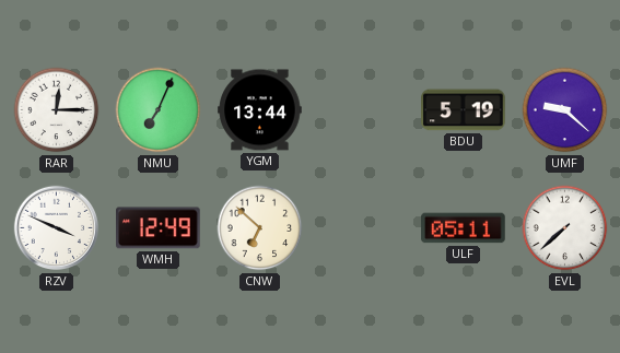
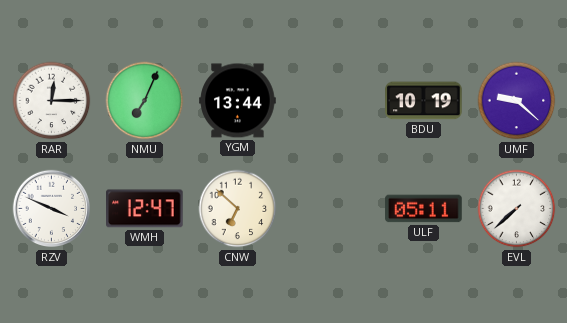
BDU: 5:19 -> 10:19
WMH: 12:49 -> 12:47
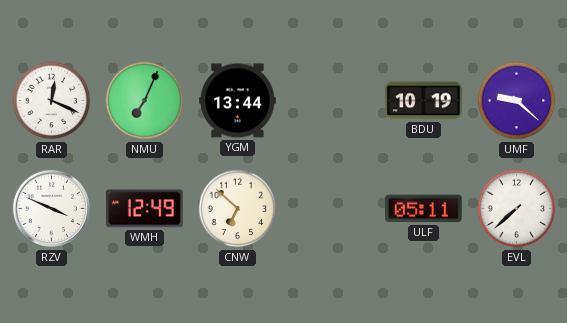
RAR: 12:15 -> 12:19
WMH: 12:47 -> 12:49
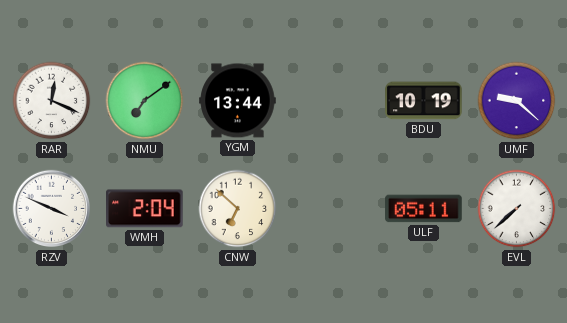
NMU: 7:04 -> 7:09
WMH: 12:49 -> 2:04
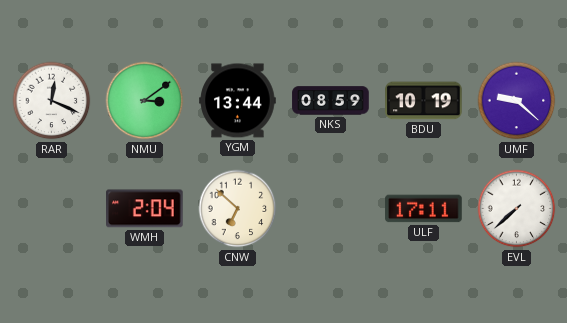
NMU: 7:09 -> 3:09
NKS: none -> 08:59
RZV: 3:49 -> none
ULF: 05:11 -> 17:11
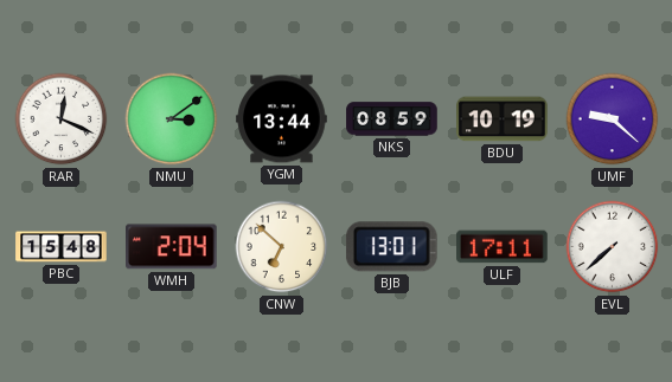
PBC: none -> 15:48
BJB: none -> 13:01
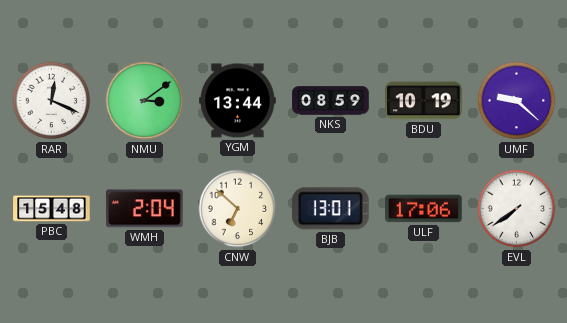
ULF: 17:11 -> 17:06
EVL: 7:38 -> 7:39
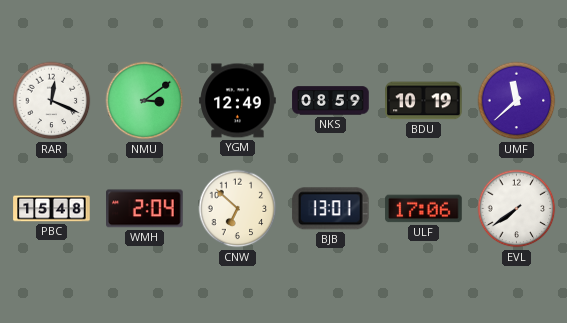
YGM: 13:44 -> 12:49
UMF: 9:22 -> 11:38
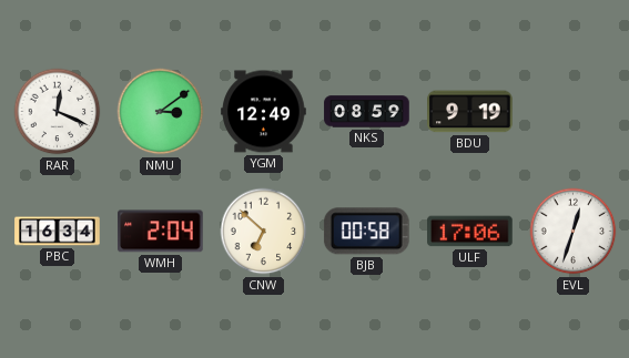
BDU: 10:19 -> 9:19
UMF: 11:38 -> none
PBC: 15:48 -> 16:34
BJB: 13:01 -> 00:58
EVL: 7:39 -> 12:33
